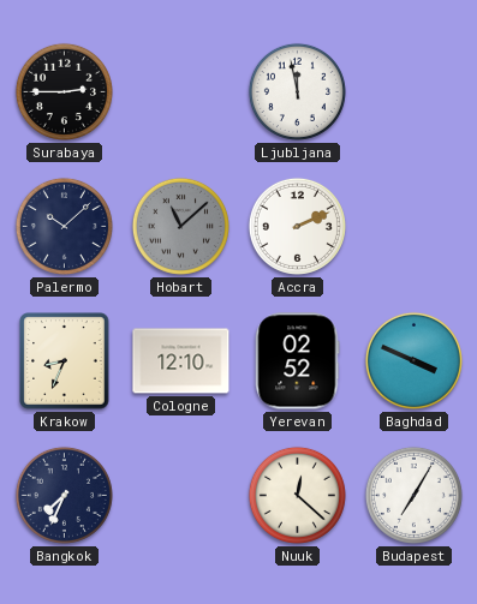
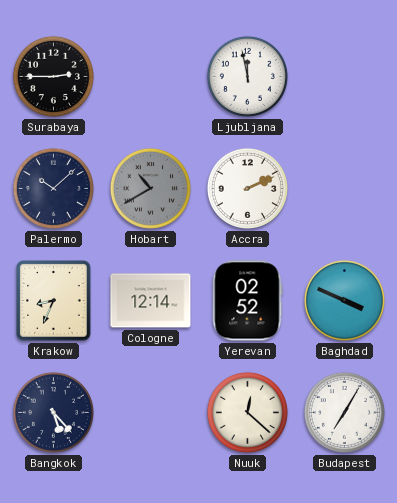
Hobart: 11:08 -> 10:40
Cologne: 12:10 -> 12:14
Bangkok: 7:34 -> 5:23
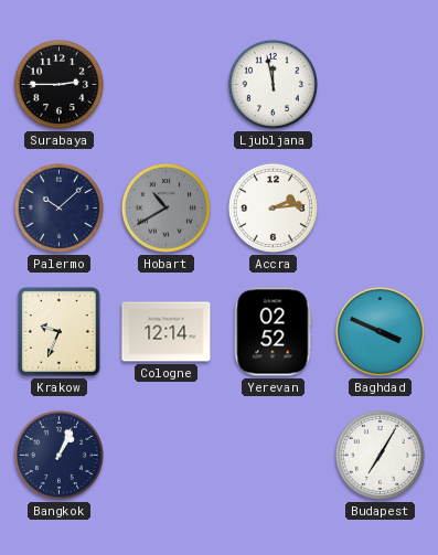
Accra: 2:11 -> 2:14
Krakow: 8:34 -> 9:34
Bangkok: 5:23 -> 1:04
Nuuk: 12:22 -> none
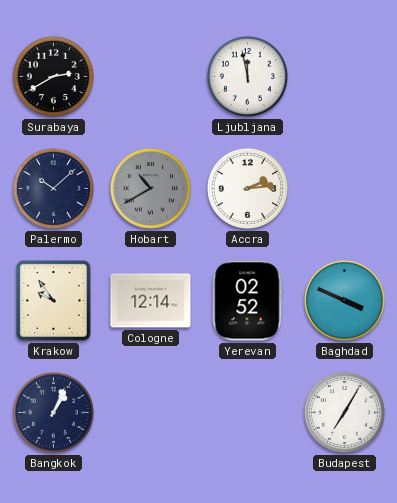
Surabaya: 2:45 -> 2:40
Krakow: 9:34 -> 9:54
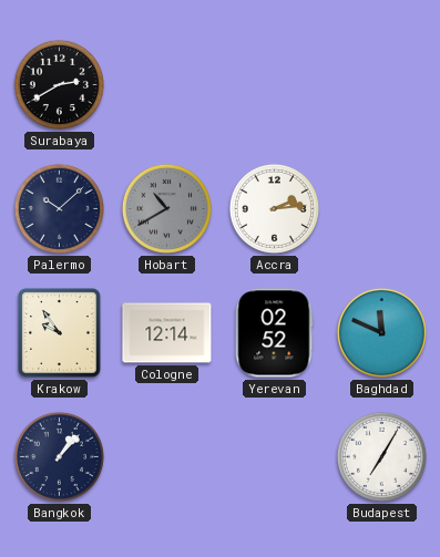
Ljubljana: 11:58 -> none
Baghdad: 3:49 -> 11:49
Bangkok: 1:04 -> 1:07
